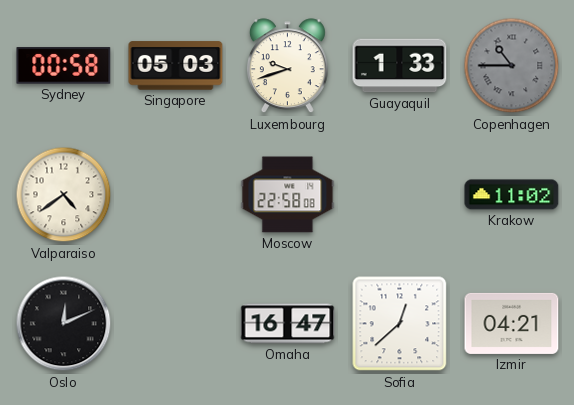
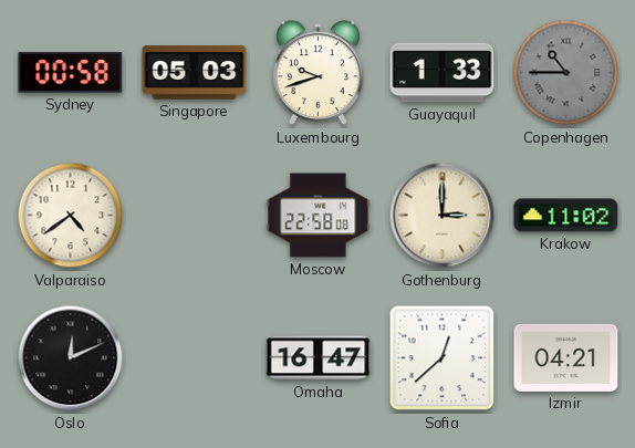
Gothenburg: none -> 3:00
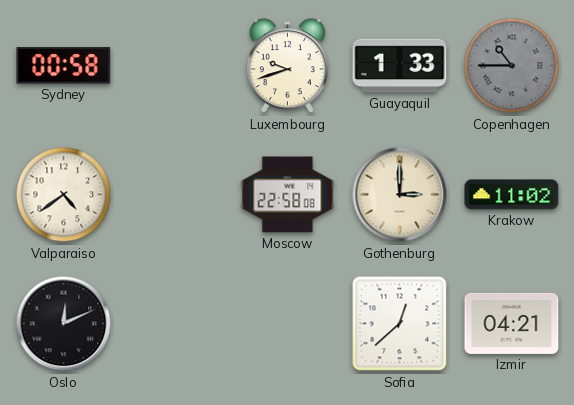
Singapore: 05:03 -> none
Omaha: 16:47 -> none
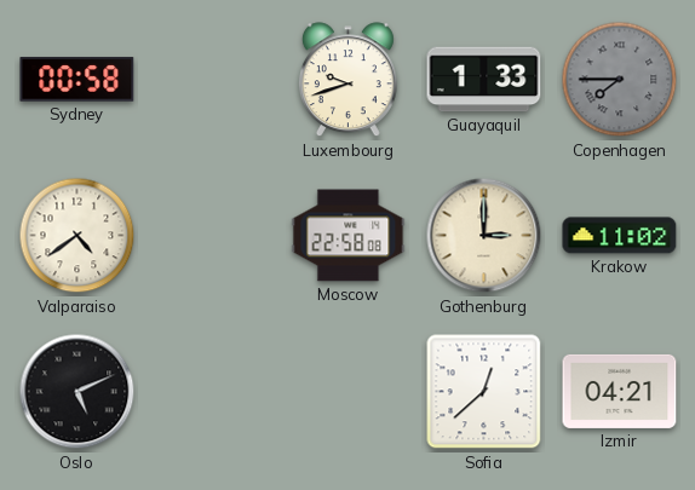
Copenhagen: 10:45 -> 7:45
Oslo: 12:11 -> 5:11
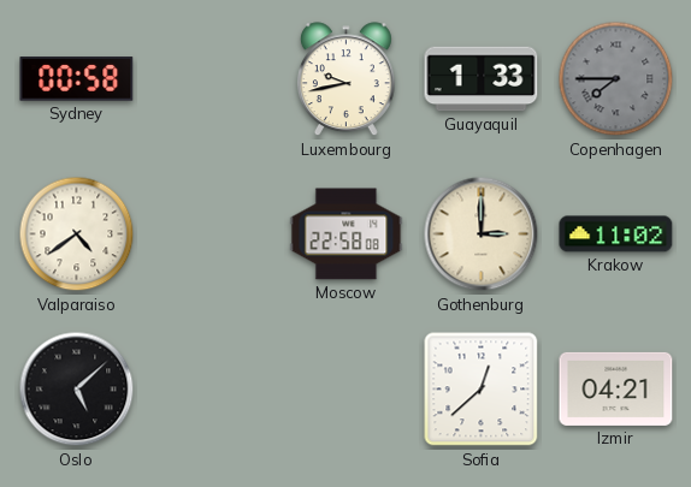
Luxembourg: 9:42 -> 9:43
Oslo: 5:11 -> 5:08
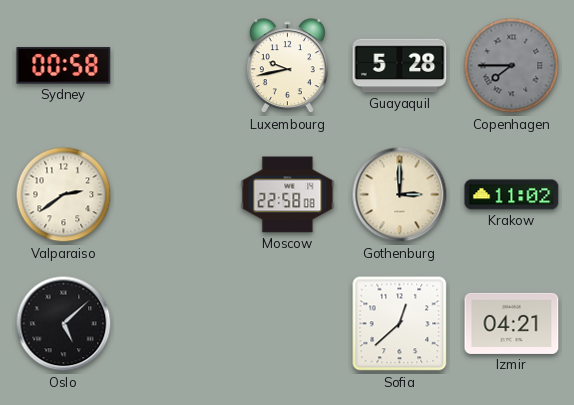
Guayaquil: 1:33 -> 5:28
Valparaiso: 4:39 -> 2:39
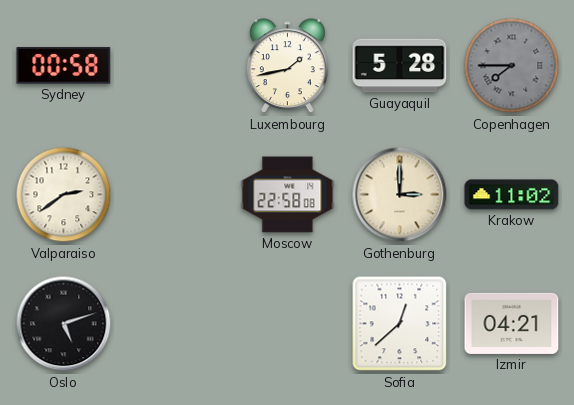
Luxembourg: 9:43 -> 1:43
Oslo: 5:08 -> 5:12
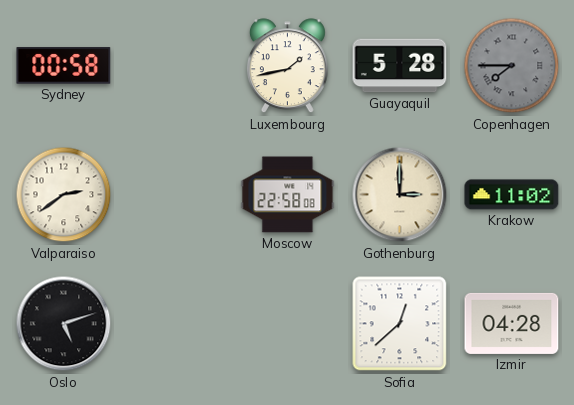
Izmir: 04:21 -> 04:28
